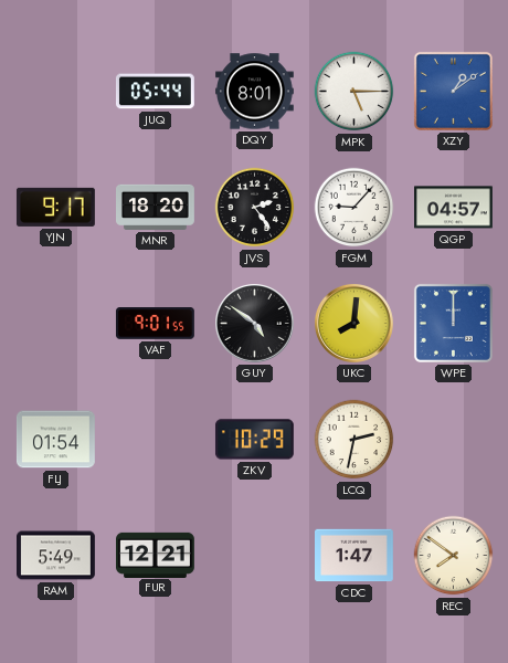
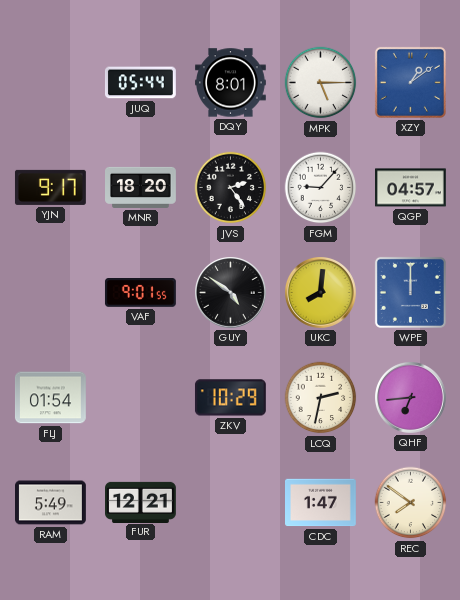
QHF: none -> 6:44
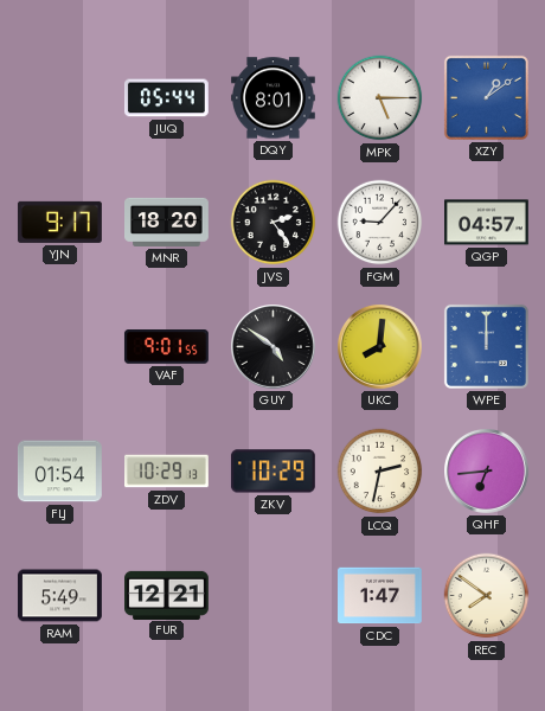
ZDV: none -> 10:29
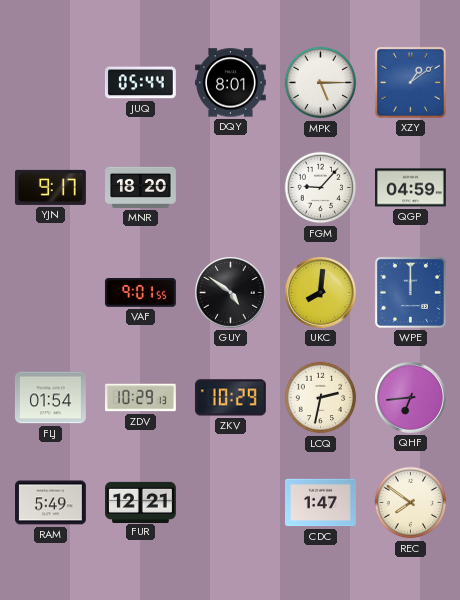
JVS: 2:24 -> none
QGP: 04:57 -> 04:59
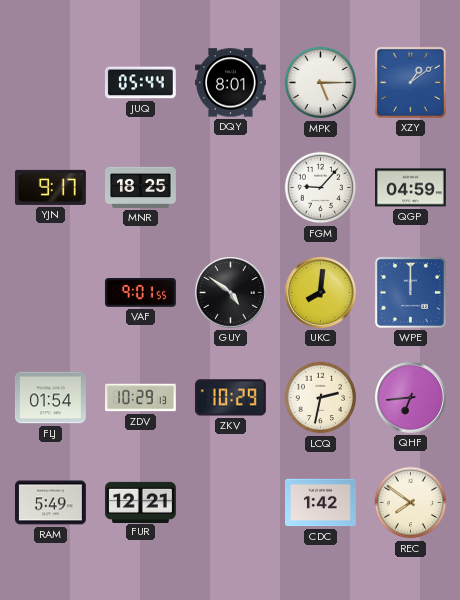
MNR: 18:20 -> 18:25
CDC: 1:47 -> 1:42
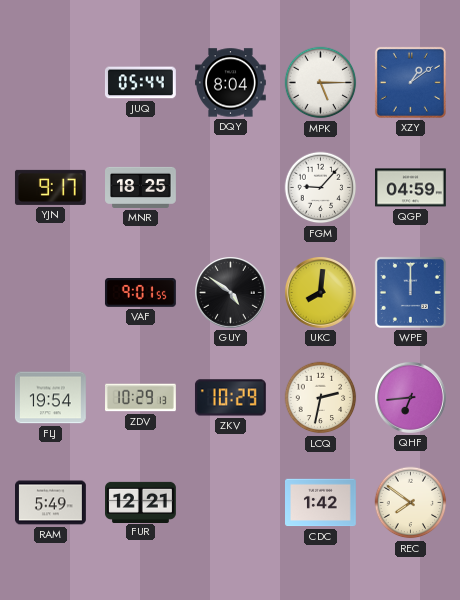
DQY: 8:01 -> 8:04
FLJ: 01:54 -> 19:54
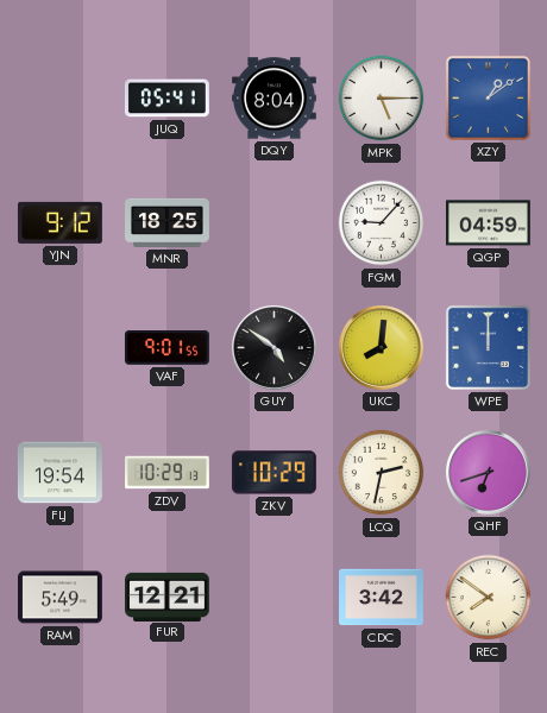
JUQ: 05:44 -> 05:41
YJN: 9:17 -> 9:12
QHF: 6:44 -> 6:42
CDC: 1:42 -> 3:42
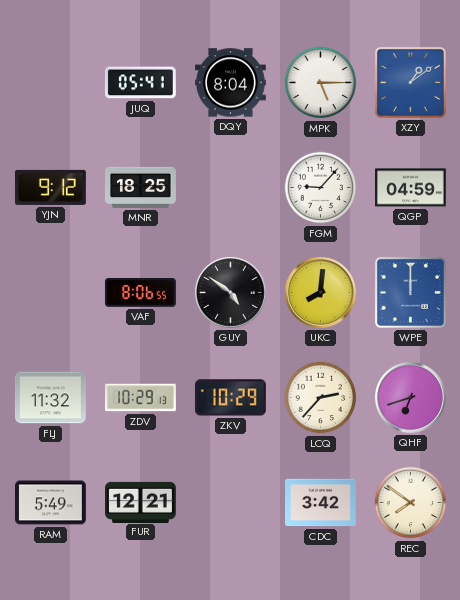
VAF: 9:01 -> 8:06
FLJ: 19:54 -> 11:32
LCQ: 2:32 -> 2:37
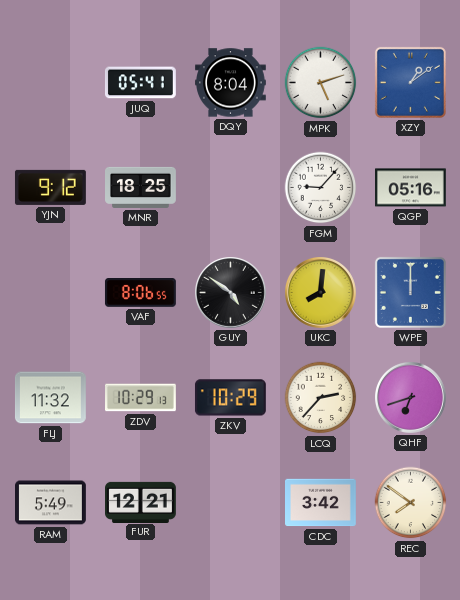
MPK: 5:15 -> 5:12
QGP: 04:59 -> 05:16
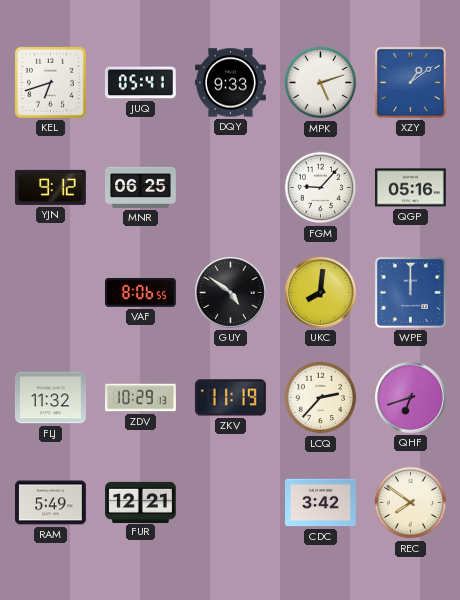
KEL: none -> 6:42
DQY: 8:04 -> 9:33
MNR: 18:25 -> 06:25
ZKV: 10:29 -> 11:19
